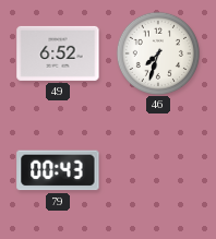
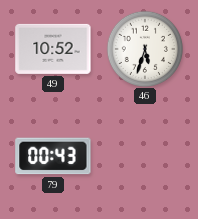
49: 6:52 -> 10:52
46: 7:33 -> 5:33
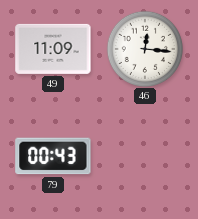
49: 10:52 -> 11:09
46: 5:33 -> 12:16
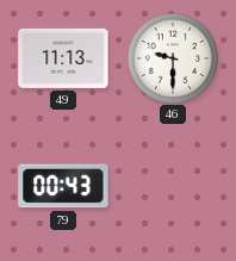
49: 11:09 -> 11:13
46: 12:16 -> 9:30
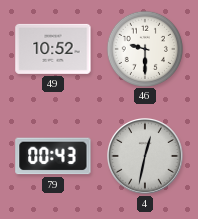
49: 11:13 -> 10:52
4: none -> 12:32
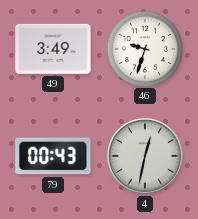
49: 10:52 -> 3:49
46: 9:30 -> 9:33
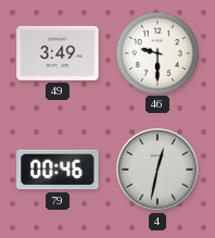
46: 9:33 -> 9:30
79: 00:43 -> 00:46
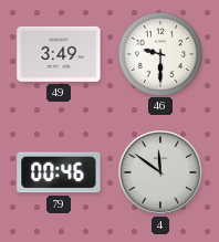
4: 12:32 -> 11:51
